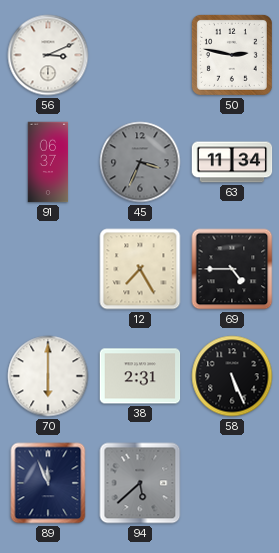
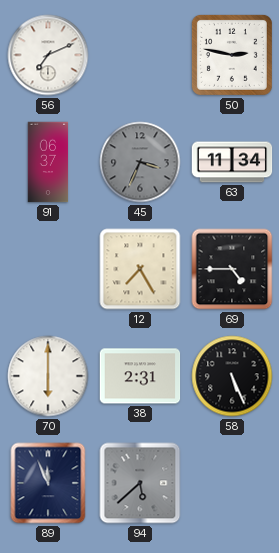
56: 3:11 -> 7:11
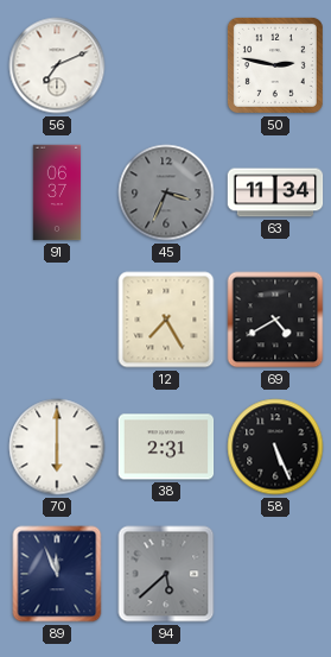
69: 4:45 -> 4:40
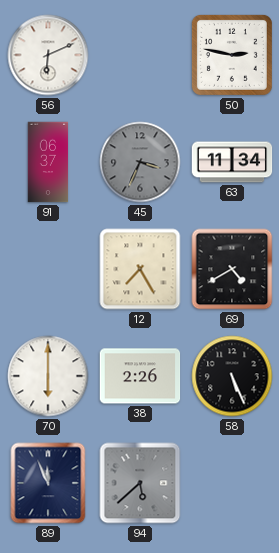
56: 7:11 -> 6:11
38: 2:31 -> 2:26
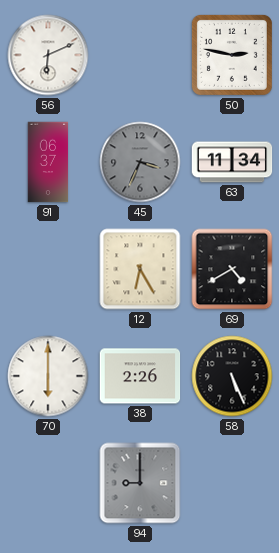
12: 7:25 -> 6:25
89: 11:56 -> none
94: 5:38 -> 9:00
